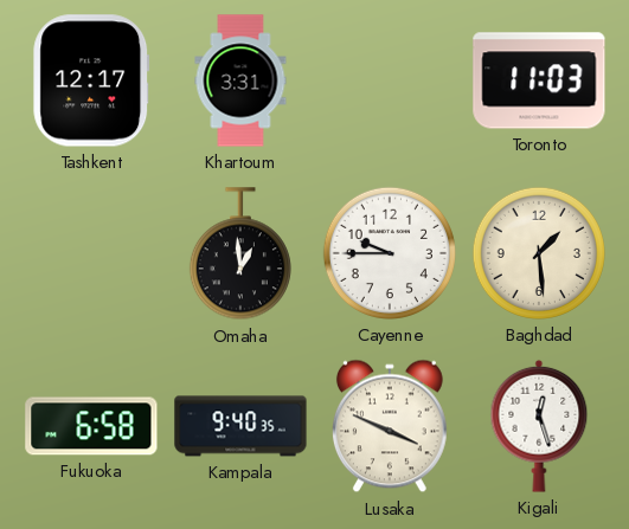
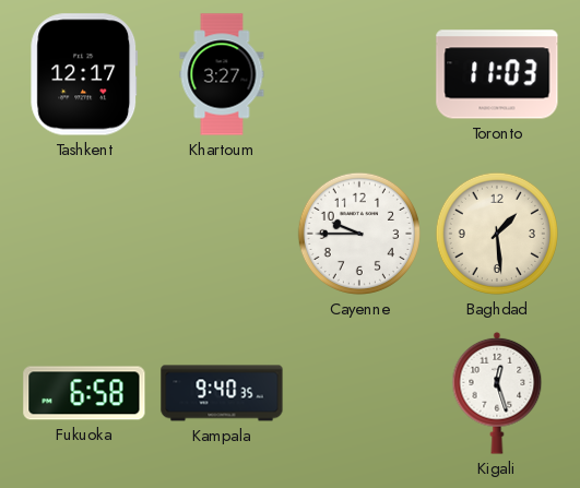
Khartoum: 3:31 -> 3:27
Omaha: 12:59 -> none
Lusaka: 3:49 -> none
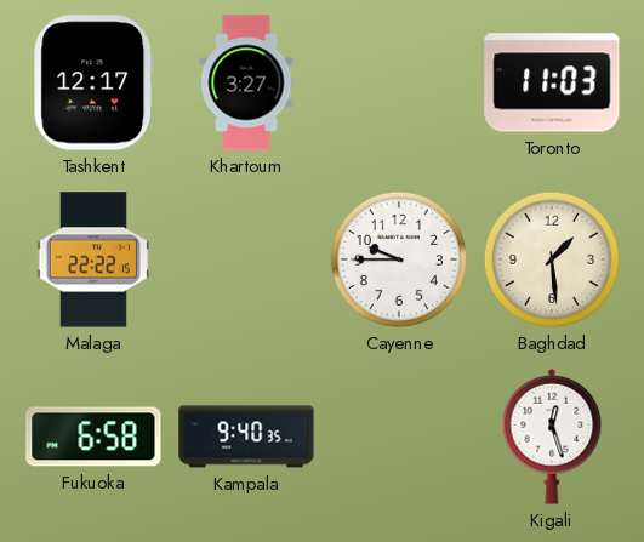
Malaga: none -> 22:22
